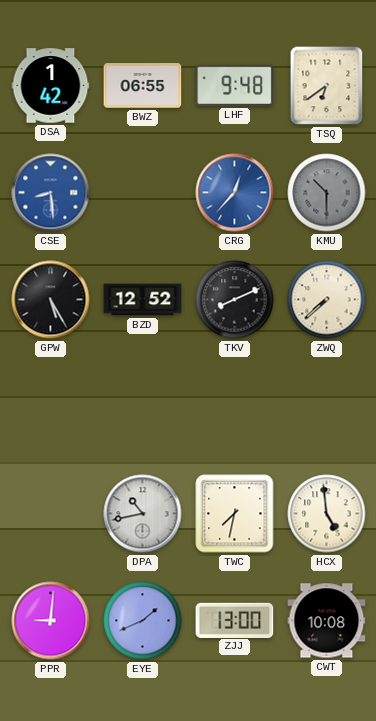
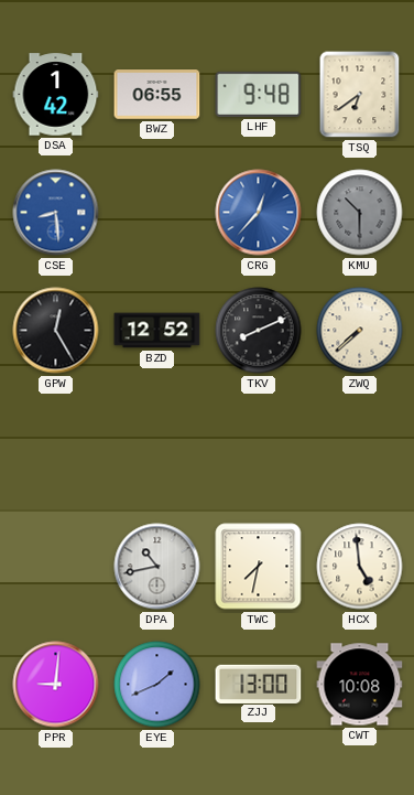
GPW: 5:25 -> 12:25
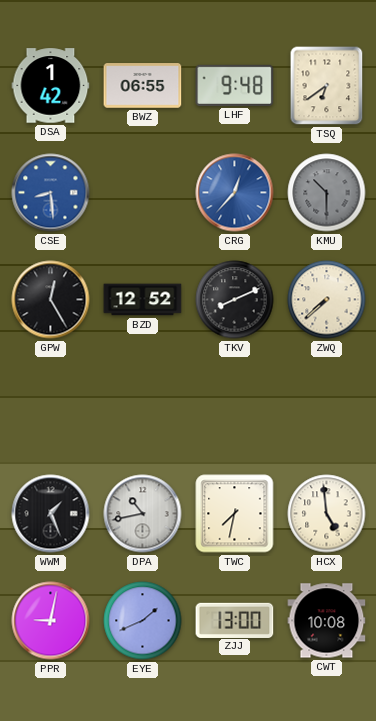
WWM: none -> 1:26
PPR: 9:01 -> 9:02
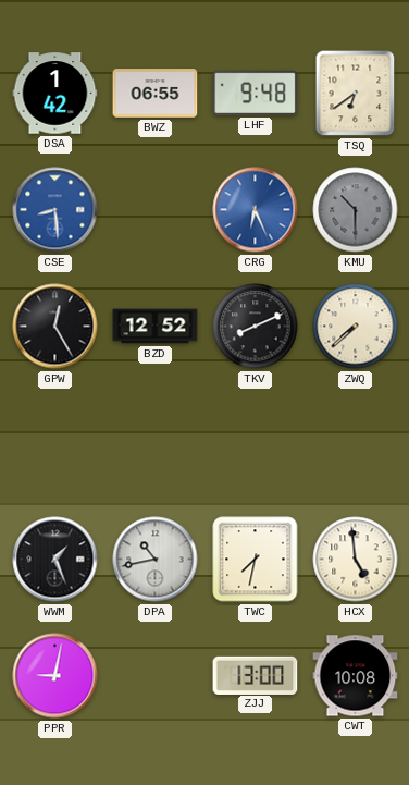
CRG: 12:37 -> 6:26
EYE: 1:41 -> none
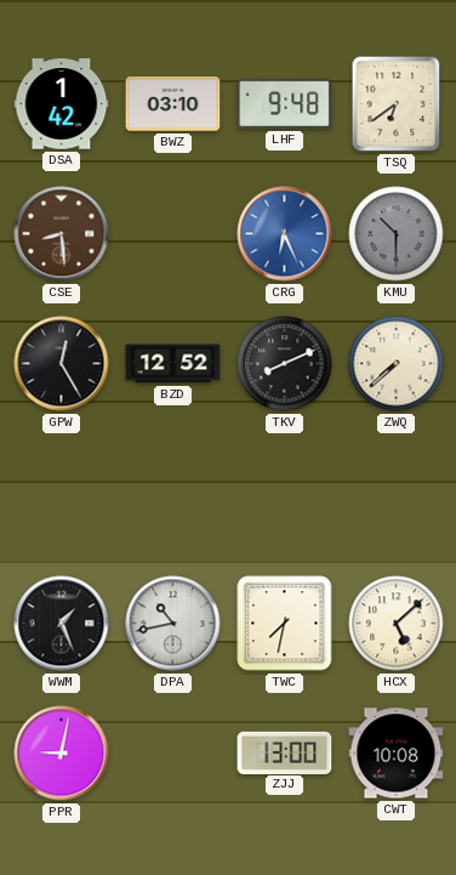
BWZ: 06:55 -> 03:10
CSE dial: blue -> brown
HCX: 4:59 -> 5:08
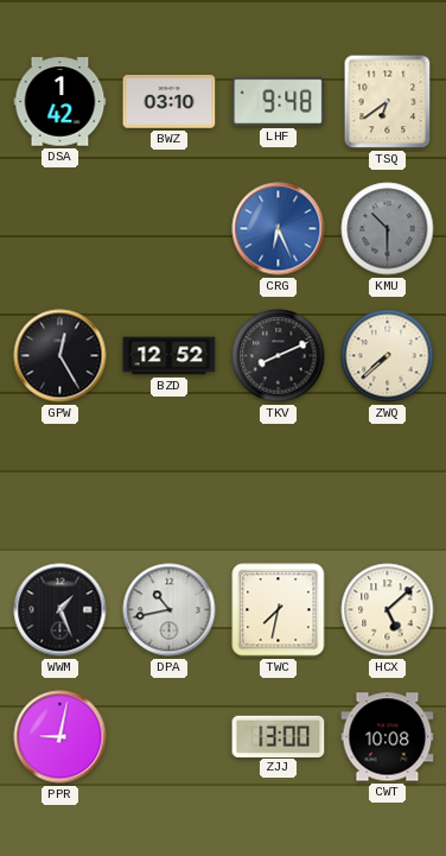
CSE: 8:29 -> none
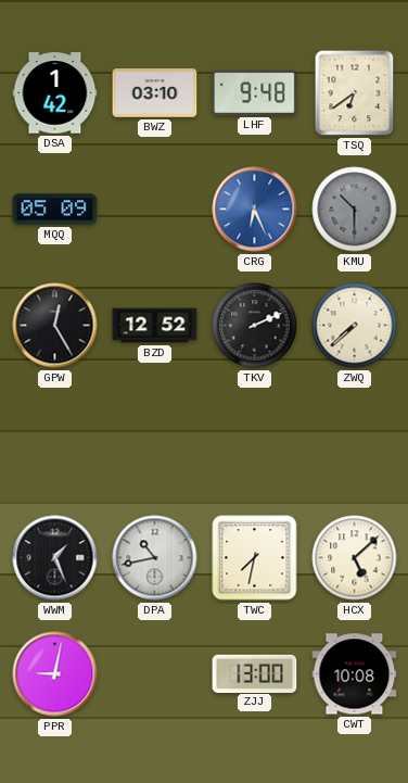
MQQ: none -> 05:09
TKV: 8:11 -> 2:11
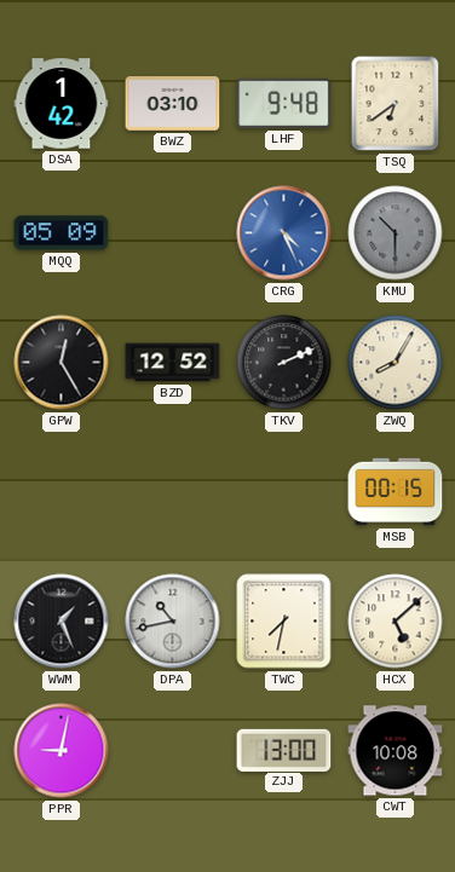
CRG: 6:26 -> 4:26
ZWQ: 7:38 -> 8:05
MSB: none -> 00:15
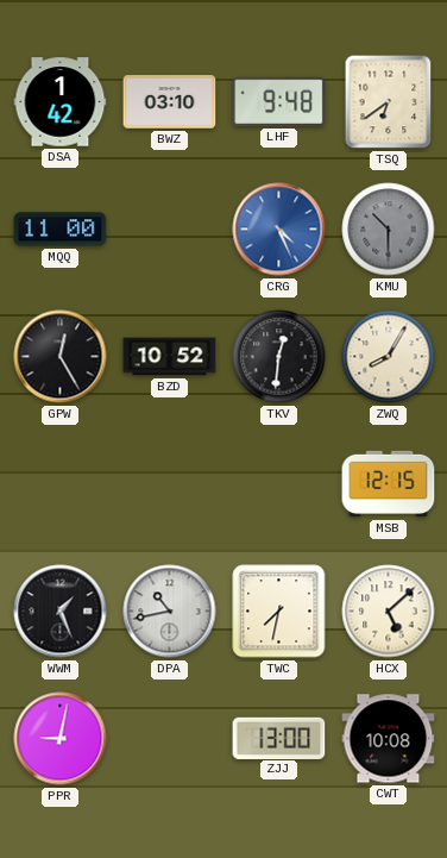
MQQ: 05:09 -> 11:00
BZD: 12:52 -> 10:52
TKV: 2:11 -> 12:31
MSB: 00:15 -> 12:15
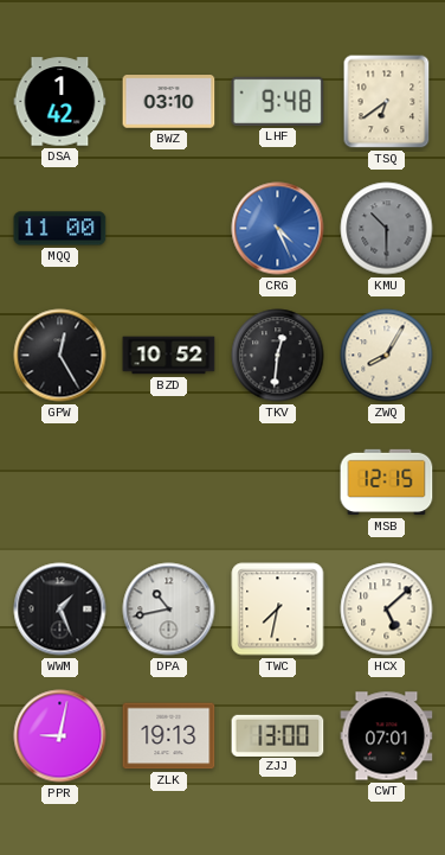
ZLK: none -> 19:13
CWT: 10:08 -> 07:01
